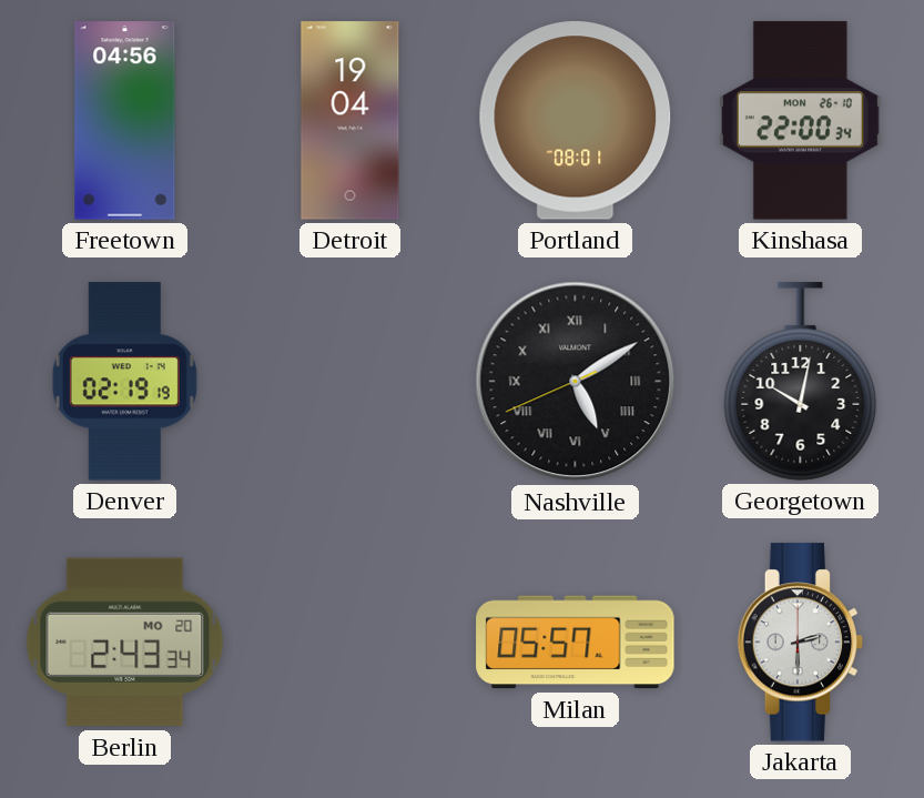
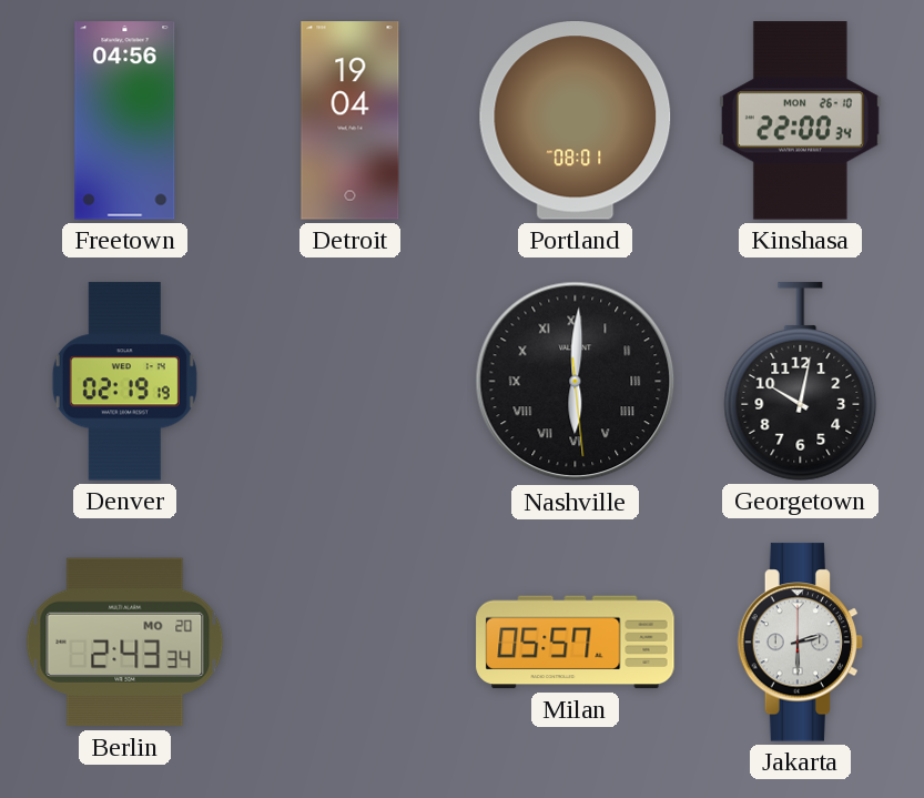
Nashville: 5:09 -> 6:00
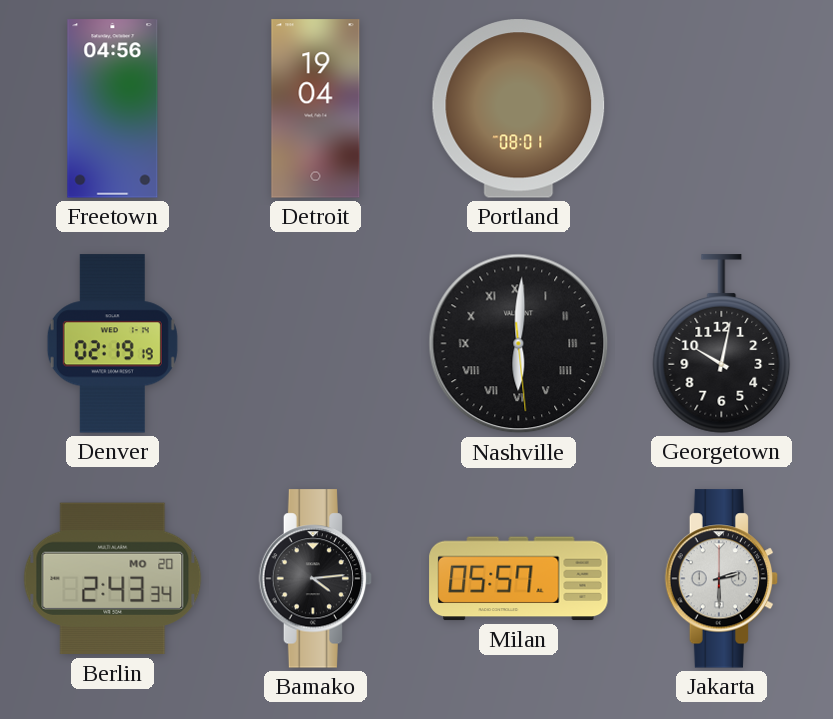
Kinshasa: 22:00 -> none
Bamako: none -> 4:14
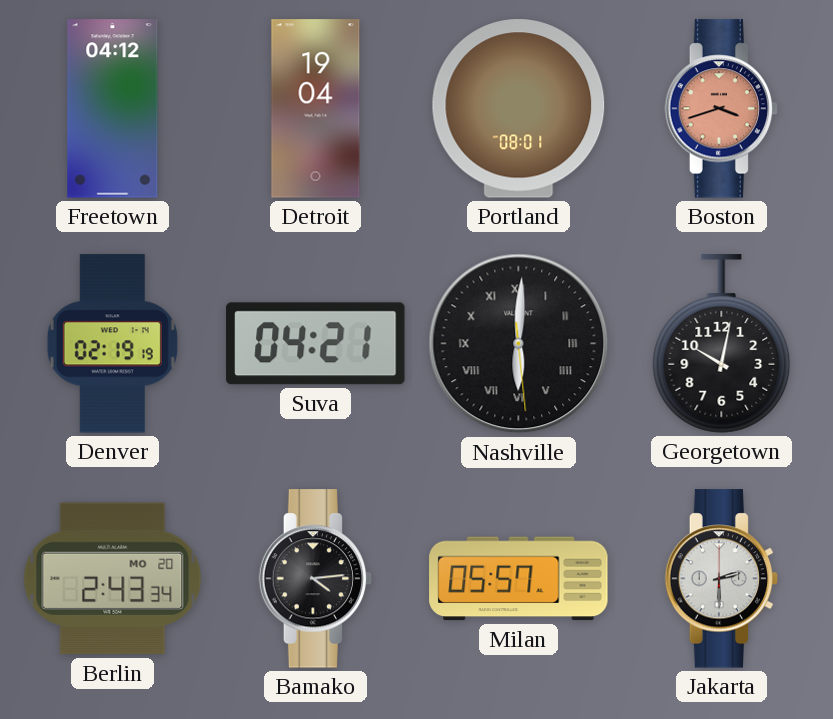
Freetown: 04:56 -> 04:12
Boston: none -> 3:42
Suva: none -> 04:21
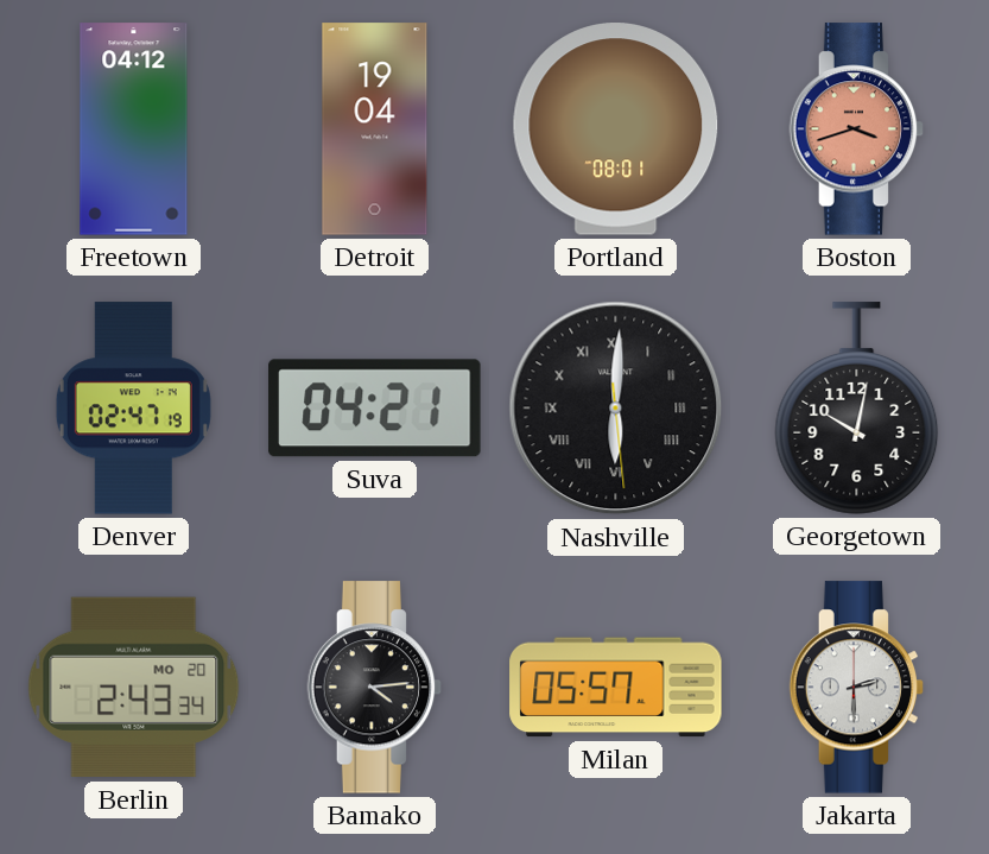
Denver: 02:19 -> 02:47
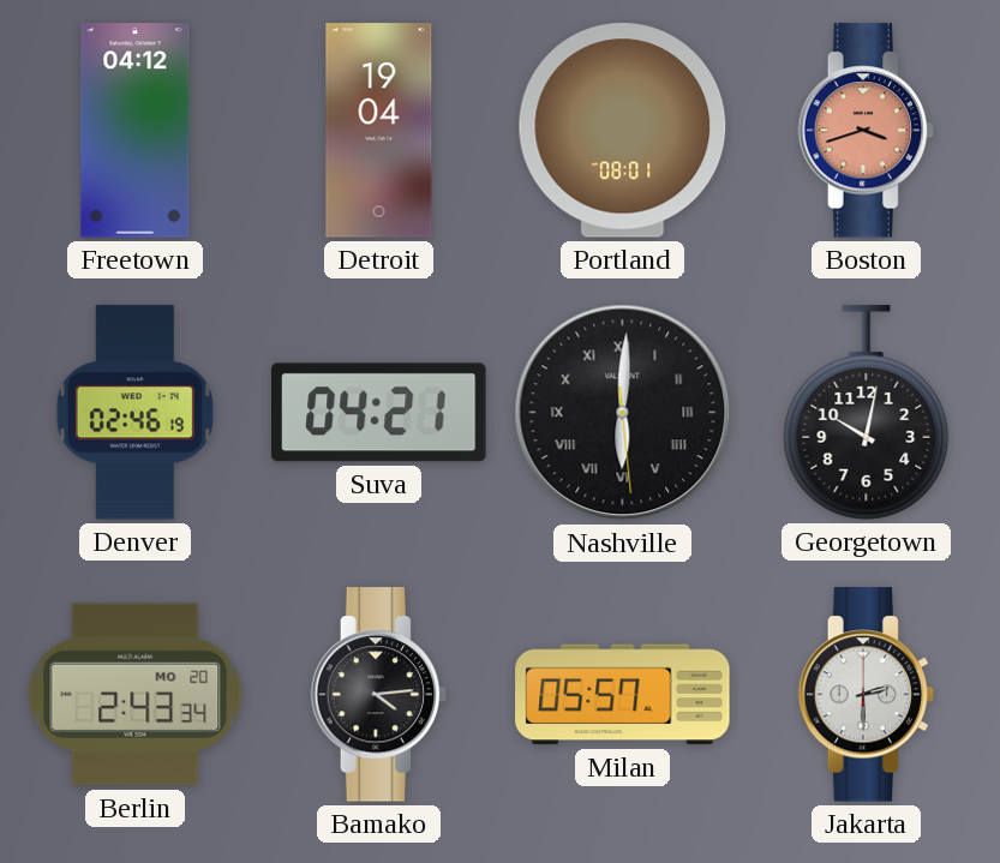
Denver: 02:47 -> 02:46
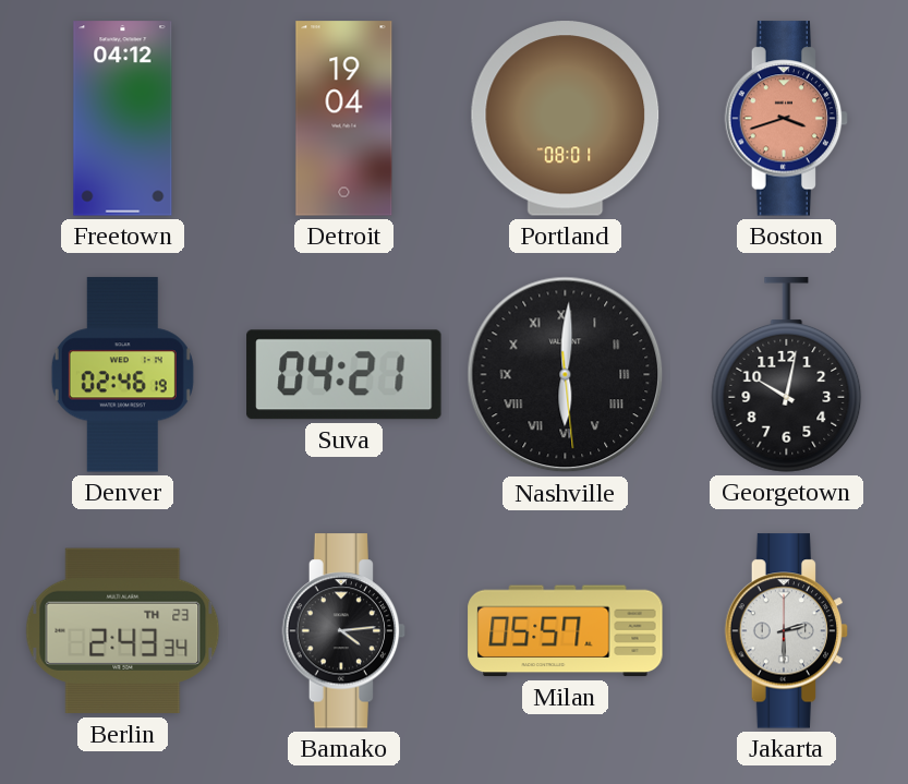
Berlin date: MO 20 -> TH 23
